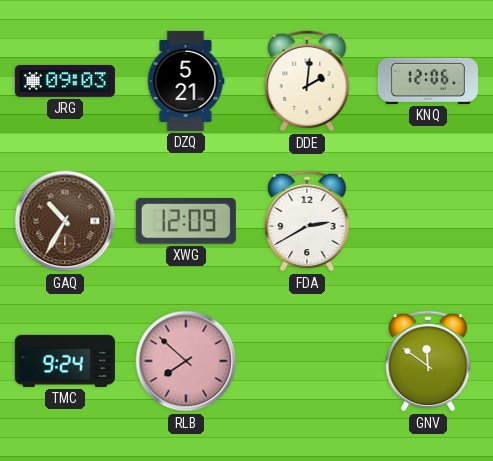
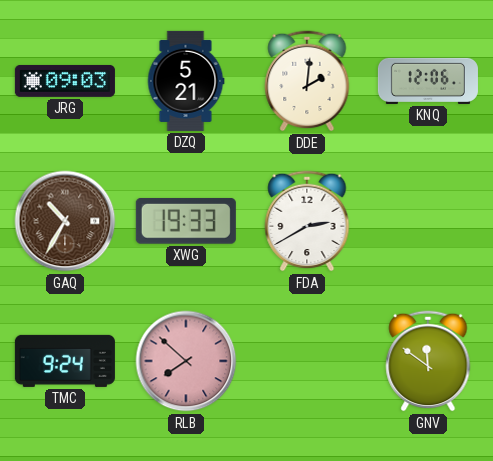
XWG: 12:09 -> 19:33
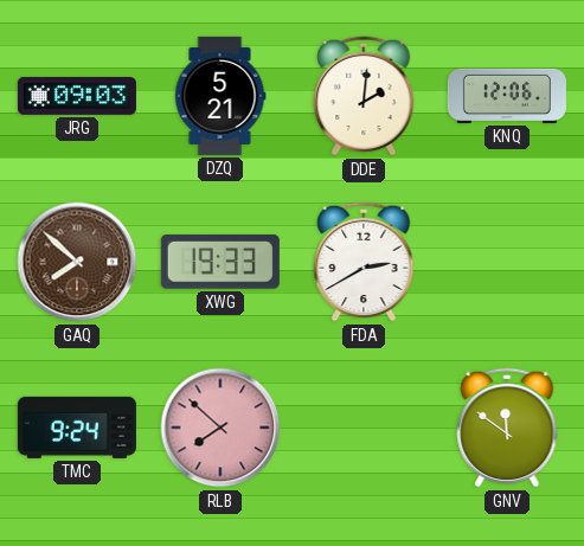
GAQ: 10:35 -> 7:52
